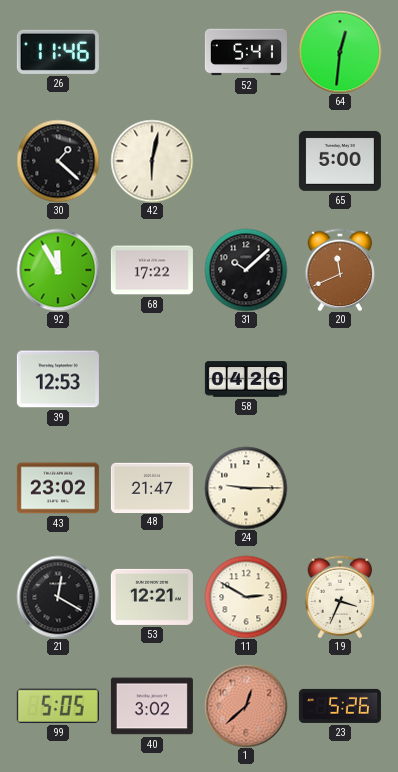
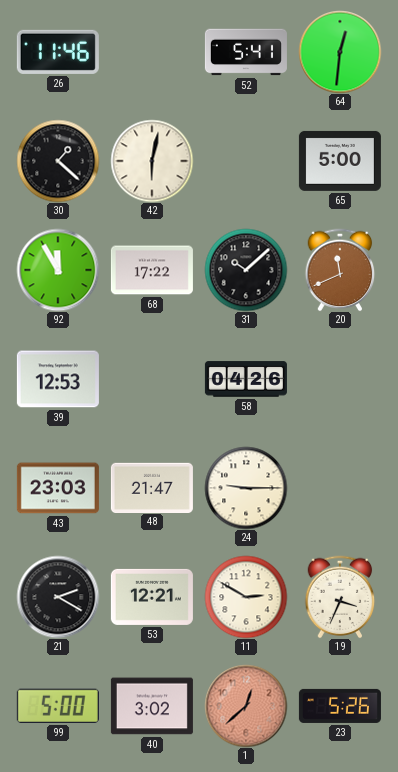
43: 23:02 -> 23:03
21: 12:20 -> 2:20
99: 5:05 -> 5:00
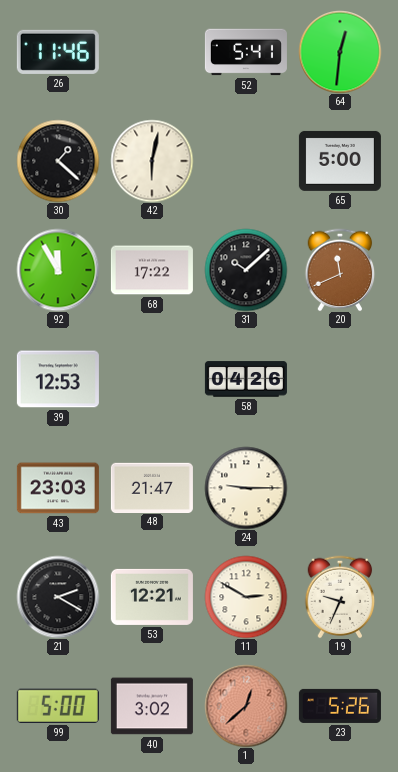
19: 3:34 -> 9:34
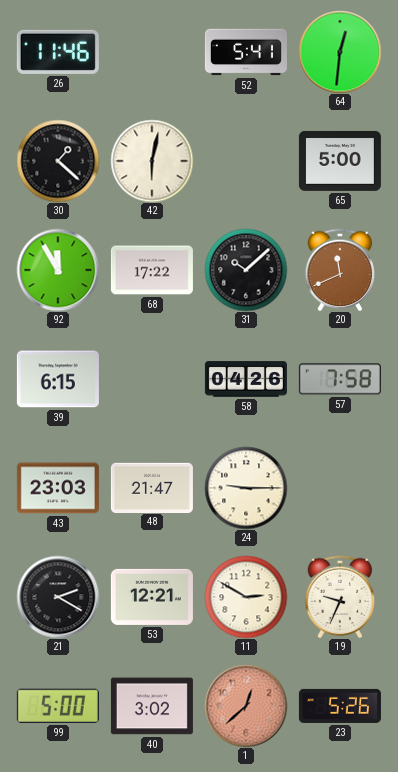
39: 12:53 -> 6:15
57: none -> 7:58
